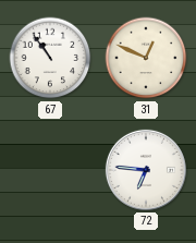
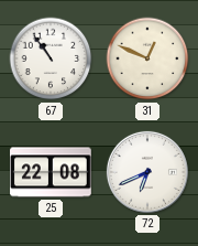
25: none -> 22:08
72: 6:46 -> 6:41
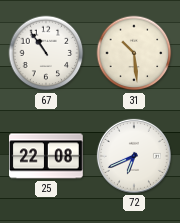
31: 12:49 -> 10:29
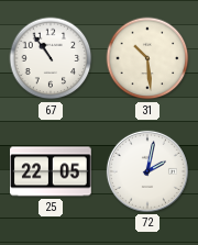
25: 22:08 -> 22:05
72: 6:41 -> 2:02
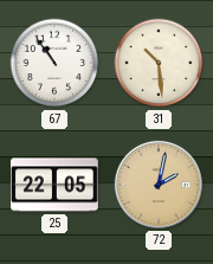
72 dial: white -> champagne
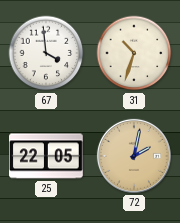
67: 10:54 -> 3:59
31: 10:29 -> 10:33
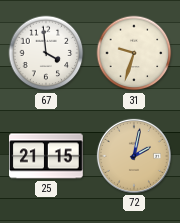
31: 10:33 -> 9:33
25: 22:05 -> 21:15
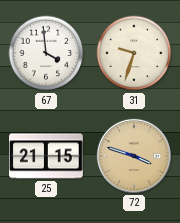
72: 2:02 -> 3:48
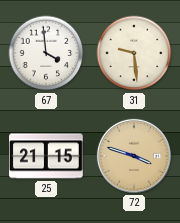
31: 9:33 -> 9:29
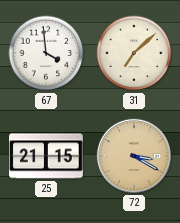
31: 9:29 -> 7:08
72: 3:48 -> 3:20
